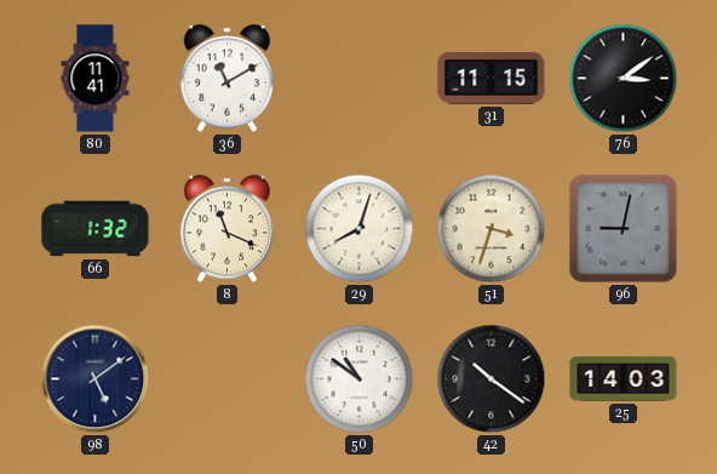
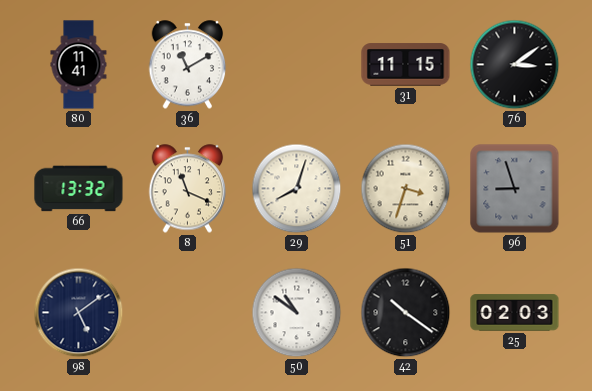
66: 1:32 -> 13:32
96: 9:02 -> 8:57
25: 14:03 -> 02:03
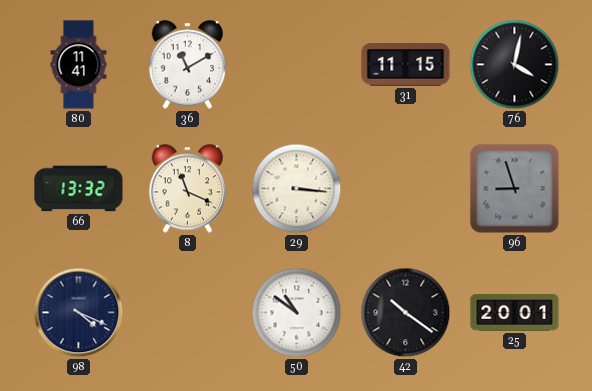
76: 3:09 -> 4:02
29: 8:03 -> 3:16
51: 3:33 -> none
98: 5:09 -> 4:19
25: 02:03 -> 20:01
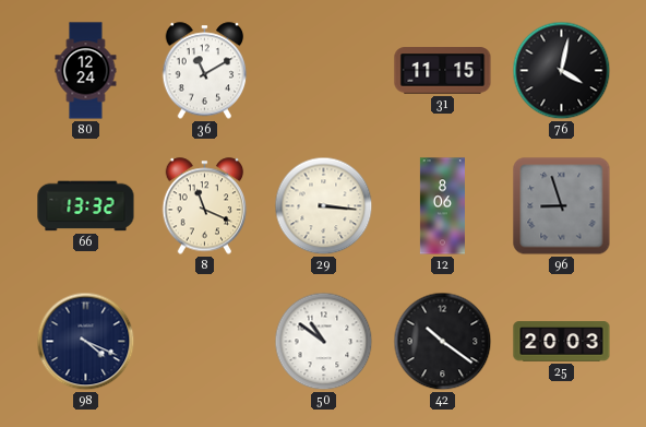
80: 11:41 -> 12:24
12: none -> 8:06
25: 20:01 -> 20:03
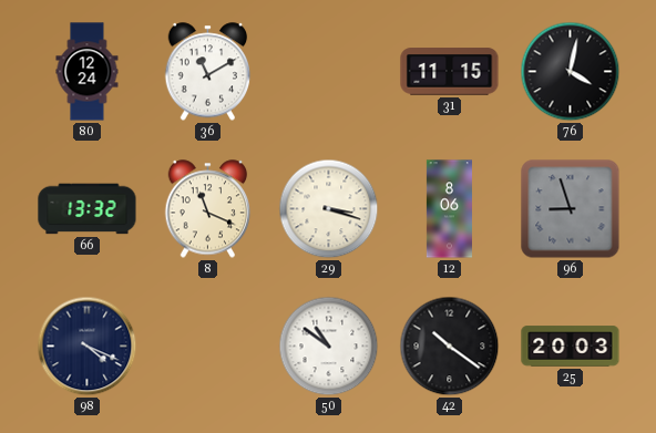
29: 3:16 -> 3:18
